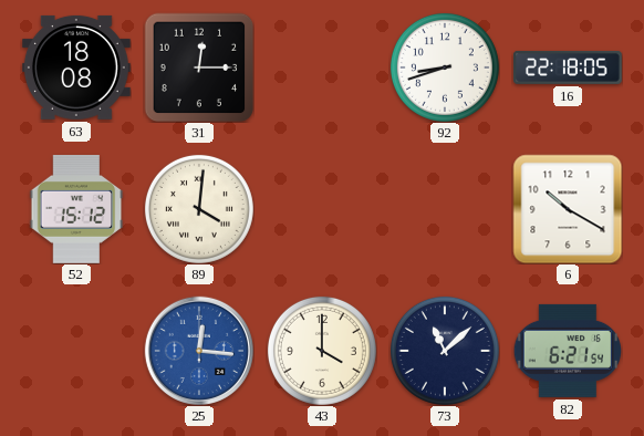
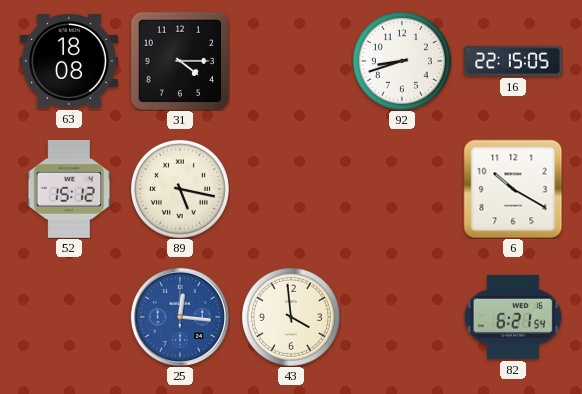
31: 12:15 -> 4:15
16: 22:18 -> 22:15
89: 4:01 -> 5:17
43: 4:00 -> 3:59
73: 11:08 -> none
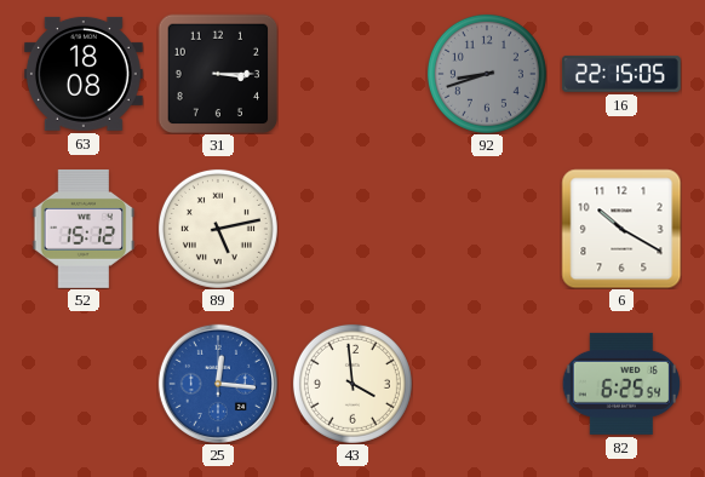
31: 4:15 -> 3:15
92 dial: white -> grey
89: 5:17 -> 5:13
82: 6:21 -> 6:25
